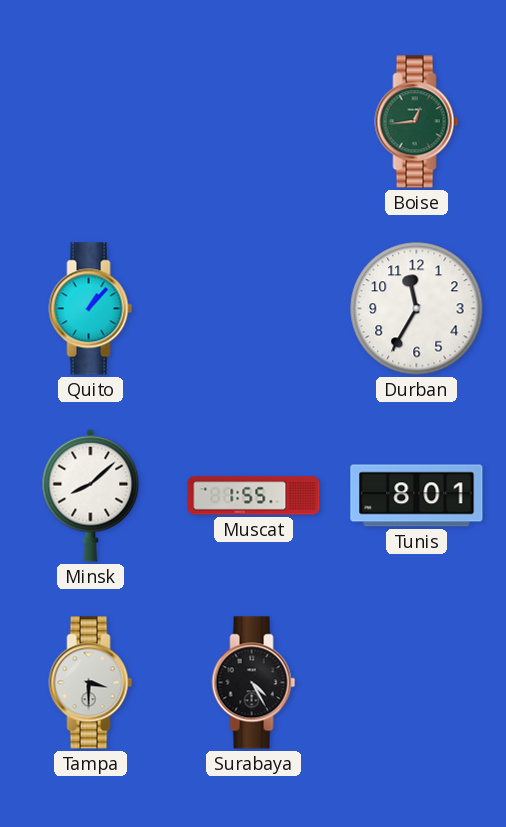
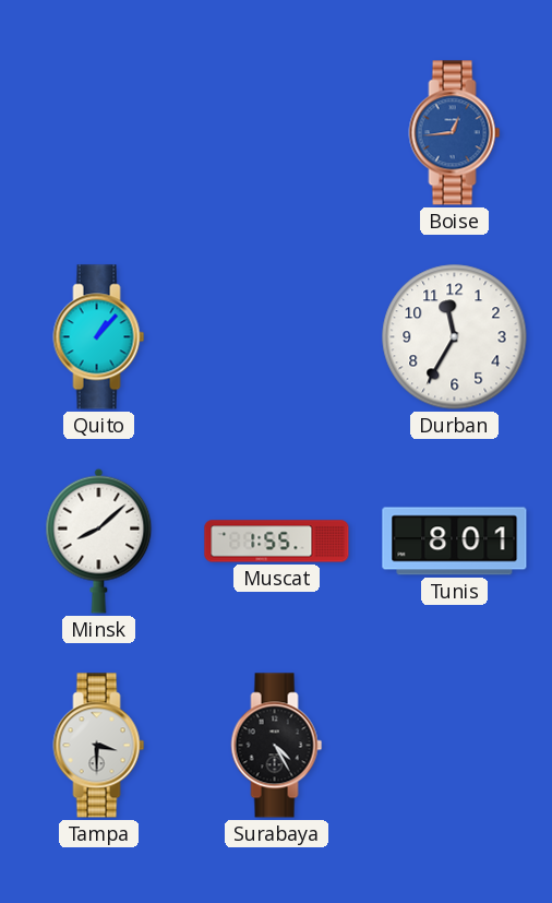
Boise dial: green -> blue
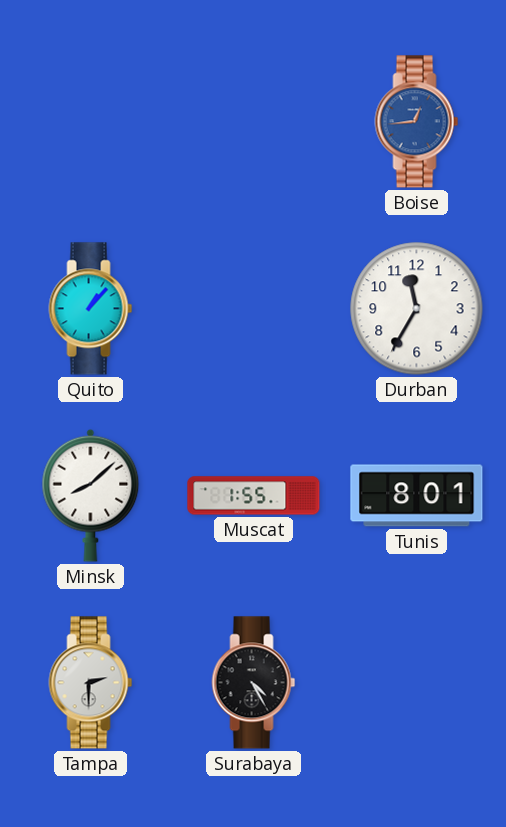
Tampa: 3:30 -> 2:30
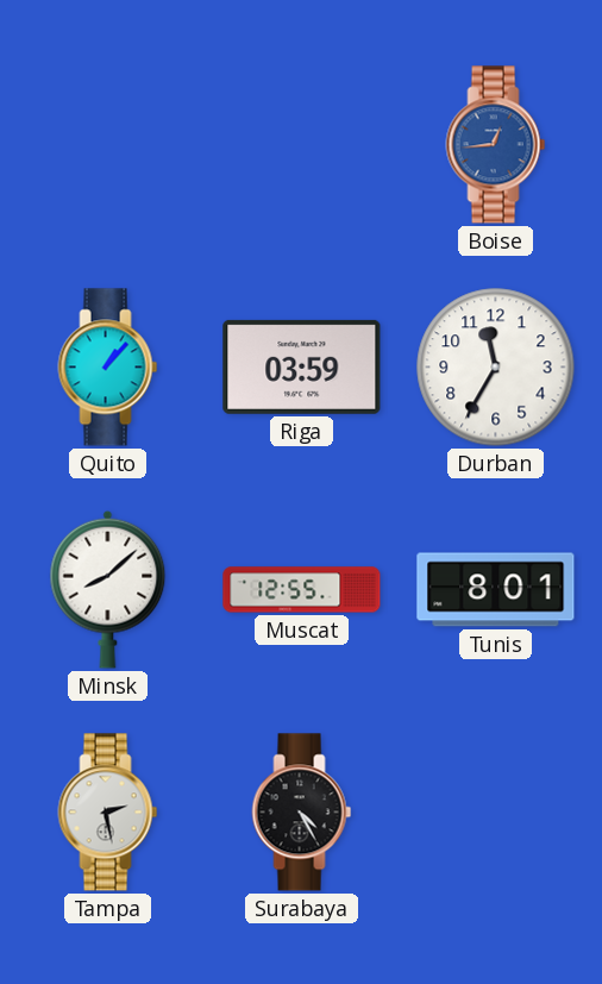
Riga: none -> 03:59
Muscat: 1:55 -> 12:55
Tampa: 2:30 -> 2:28
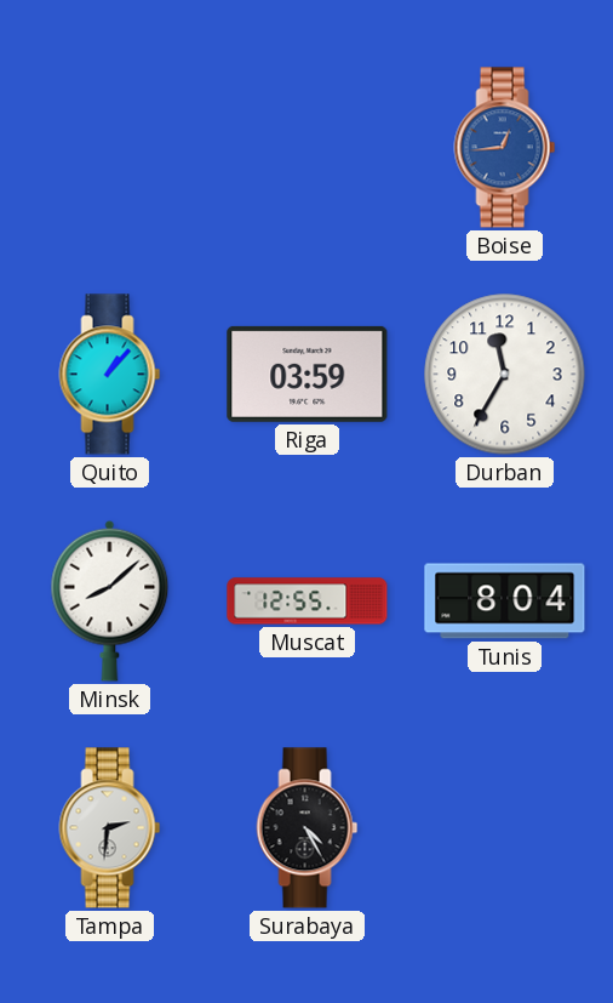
Tunis: 8:01 -> 8:04
Tampa: 2:28 -> 2:31
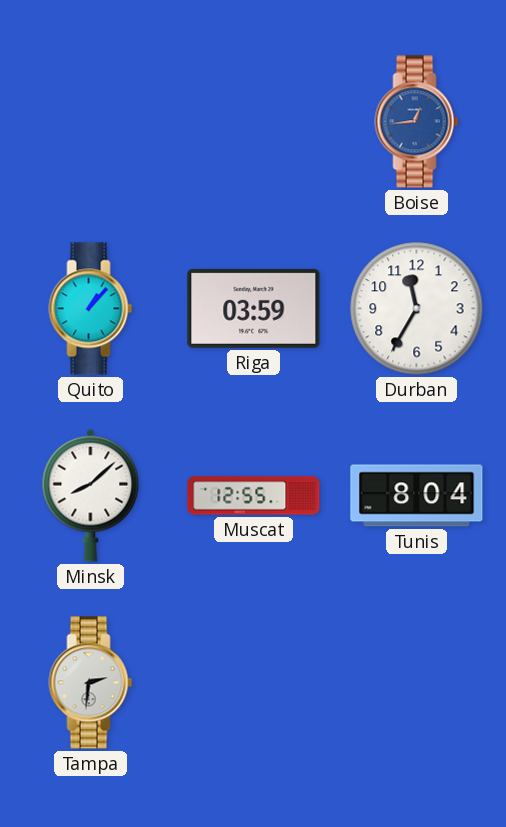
Surabaya: 4:25 -> none
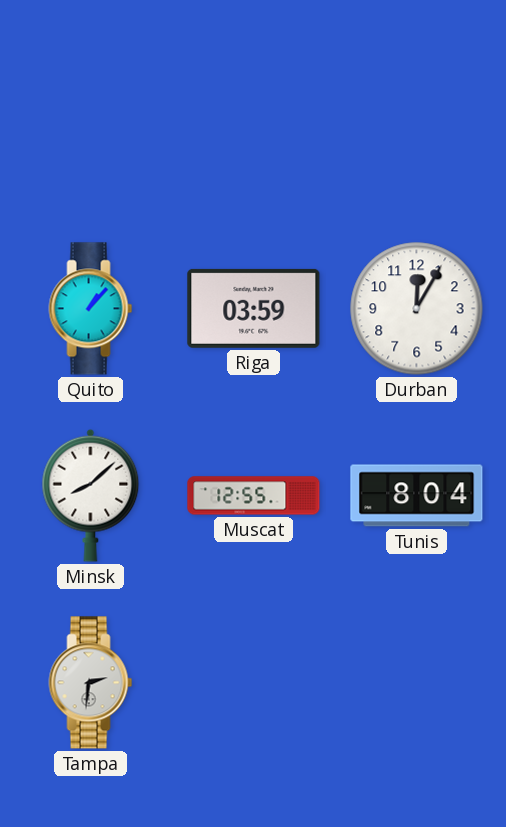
Boise: 12:44 -> none
Durban: 11:35 -> 12:05
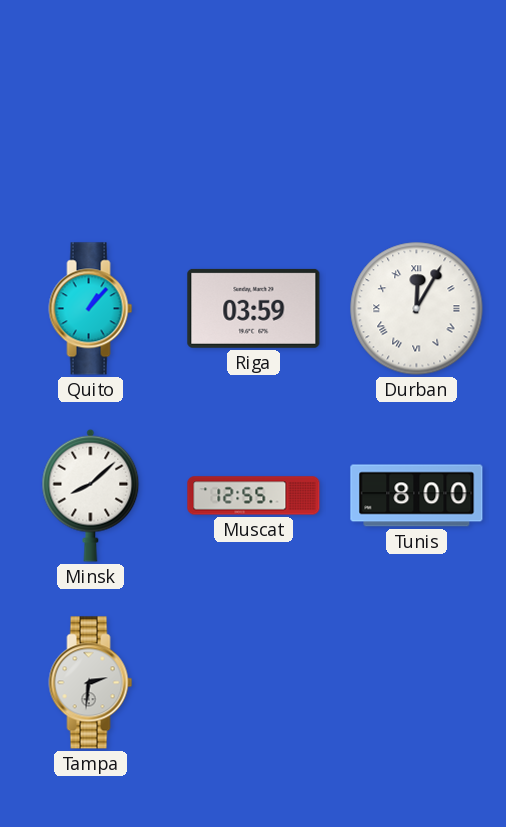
Durban numerals: Arabic -> Roman
Tunis: 8:04 -> 8:00
